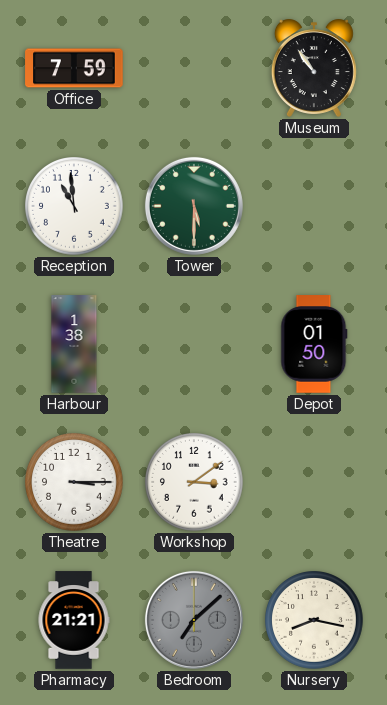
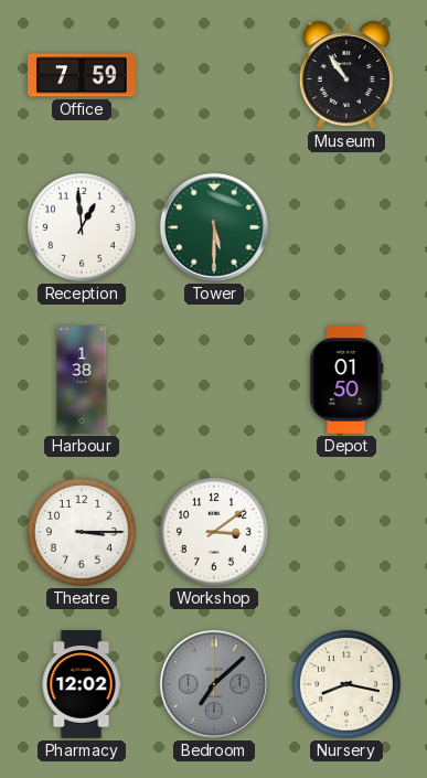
Reception: 10:59 -> 12:59
Pharmacy: 21:21 -> 12:02
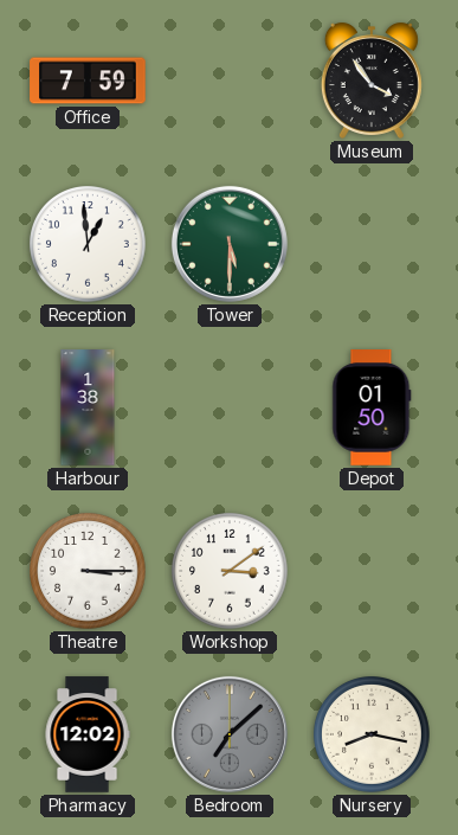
Museum: 10:54 -> 3:54
